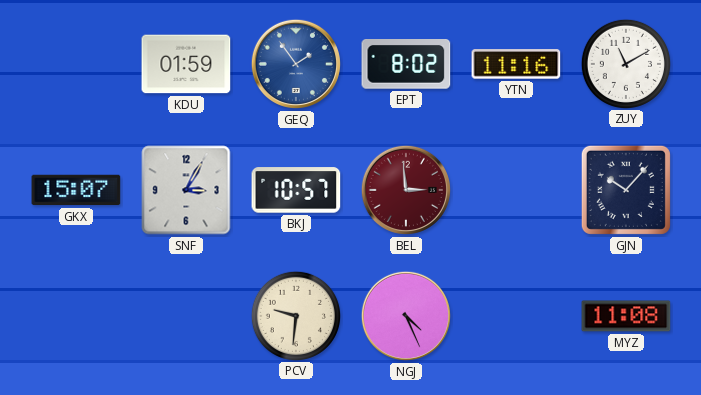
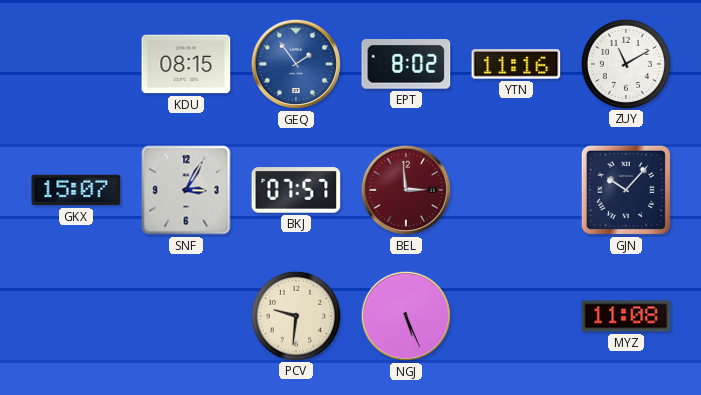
KDU: 01:59 -> 08:15
BKJ: 10:57 -> 07:57
NGJ: 4:26 -> 5:26
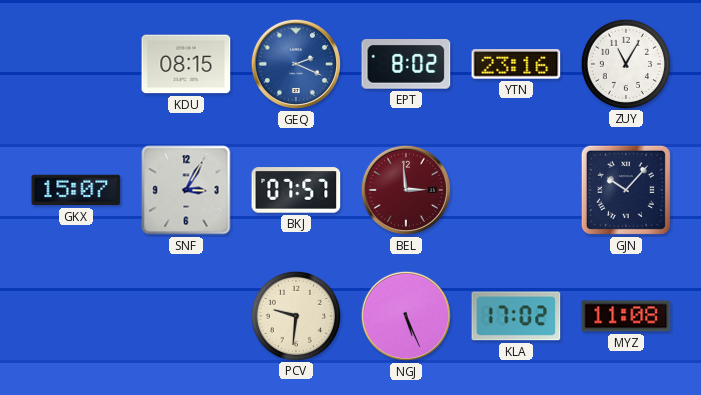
GEQ: 1:54 -> 2:19
YTN: 11:16 -> 23:16
ZUY: 11:10 -> 11:05
KLA: none -> 17:02
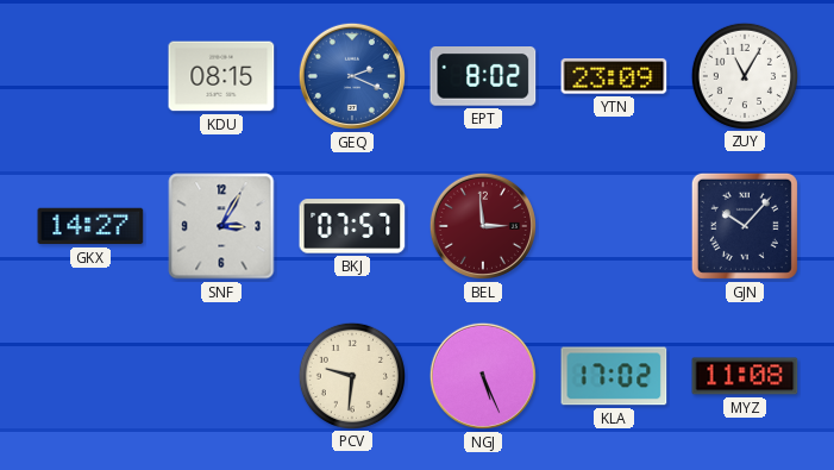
YTN: 23:16 -> 23:09
GKX: 15:07 -> 14:27
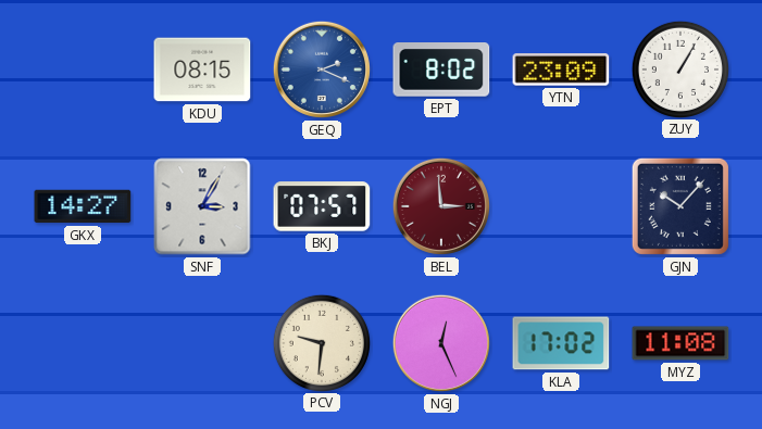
ZUY: 11:05 -> 1:05
NGJ: 5:26 -> 12:26
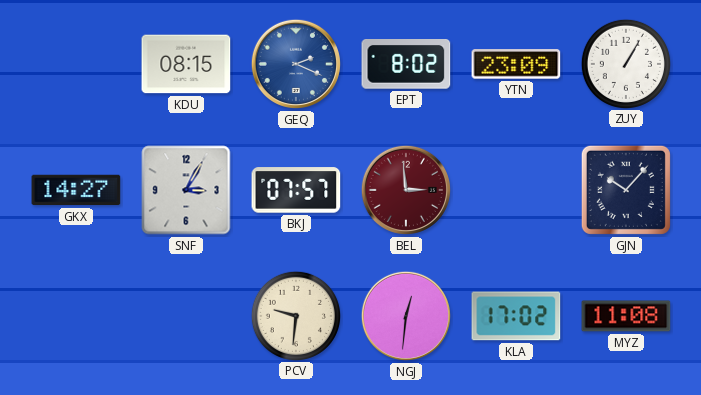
NGJ: 12:26 -> 12:31
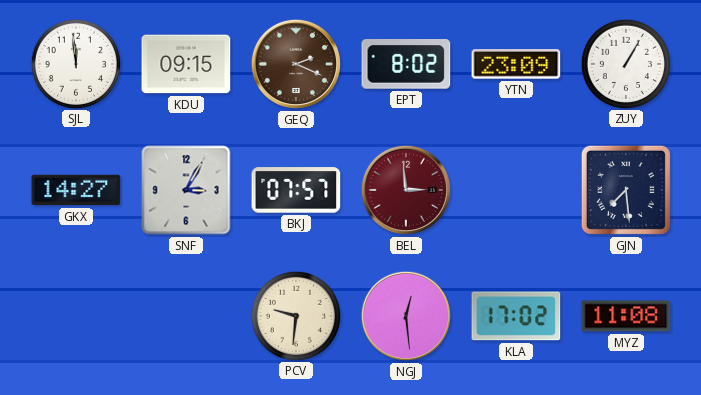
SJL: none -> 11:59
KDU: 08:15 -> 09:15
GEQ dial: blue -> brown
GJN: 10:07 -> 7:29
NGJ: 12:31 -> 12:29
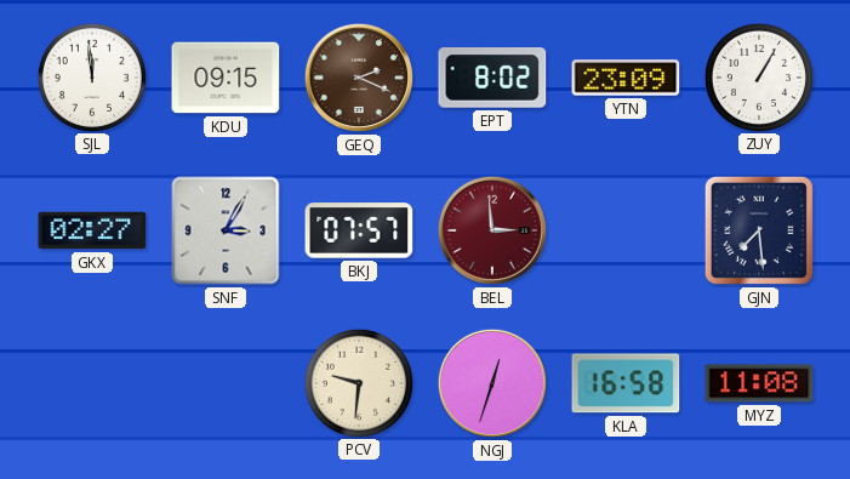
GKX: 14:27 -> 02:27
NGJ: 12:29 -> 12:33
KLA: 17:02 -> 16:58
